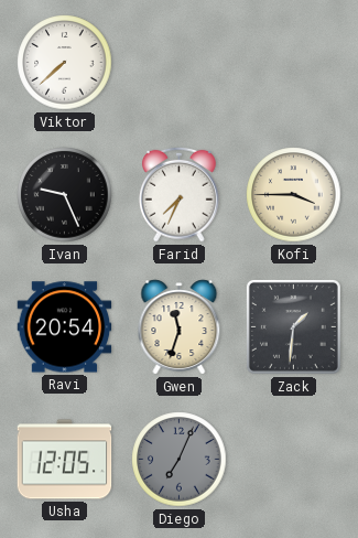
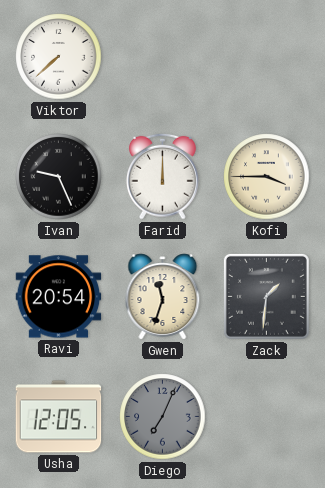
Farid: 7:34 -> 12:00
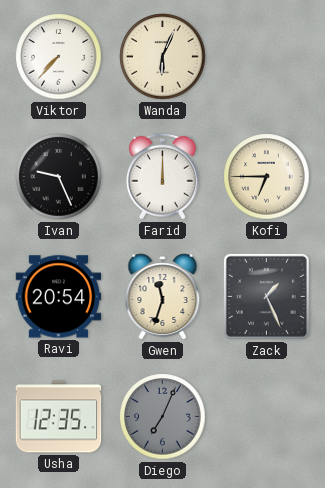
Viktor: 7:38 -> 7:37
Wanda: none -> 6:04
Kofi: 3:45 -> 6:45
Zack: 1:31 -> 1:26
Usha: 12:05 -> 12:35
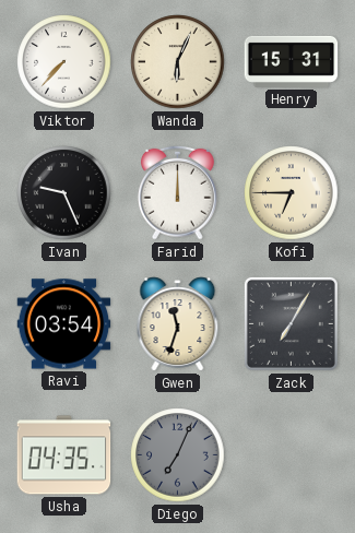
Henry: none -> 15:31
Ravi: 20:54 -> 03:54
Zack: 1:26 -> 7:05
Usha: 12:35 -> 04:35
